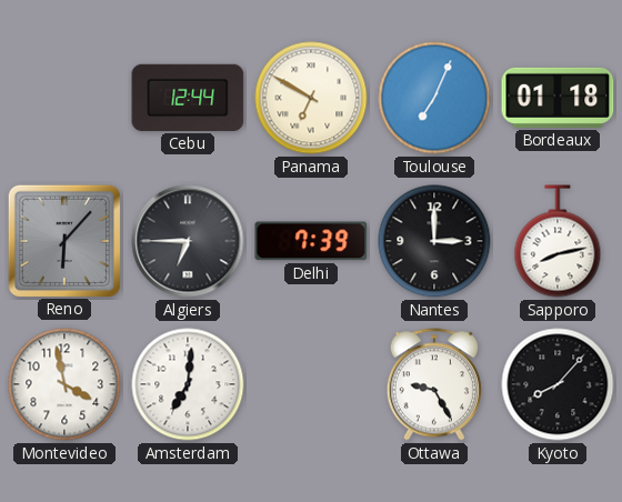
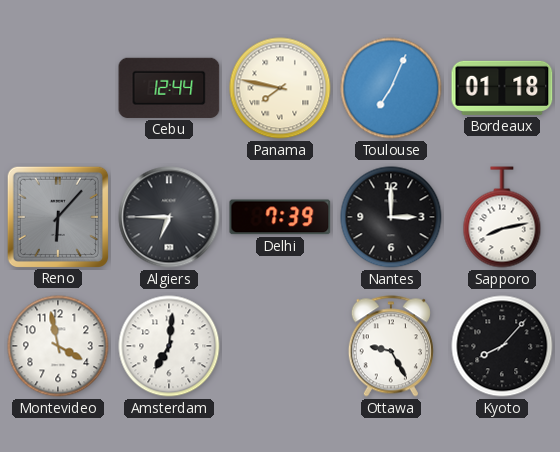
Panama: 6:50 -> 7:47
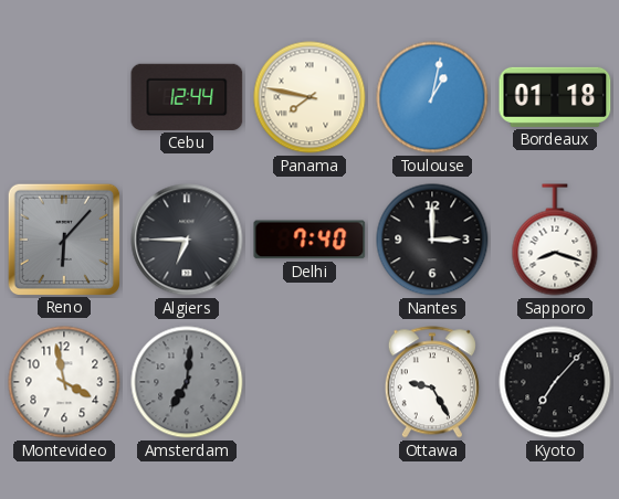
Toulouse: 7:04 -> 1:02
Delhi: 7:39 -> 7:40
Sapporo: 8:13 -> 8:18
Amsterdam dial: white -> grey
Kyoto: 8:07 -> 7:07
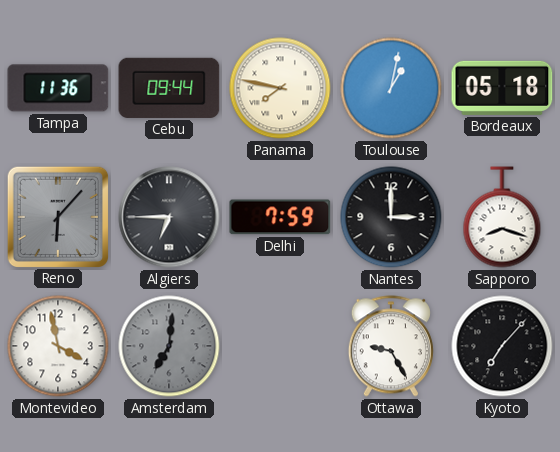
Tampa: none -> 11:36
Cebu: 12:44 -> 09:44
Bordeaux: 01:18 -> 05:18
Delhi: 7:40 -> 7:59
